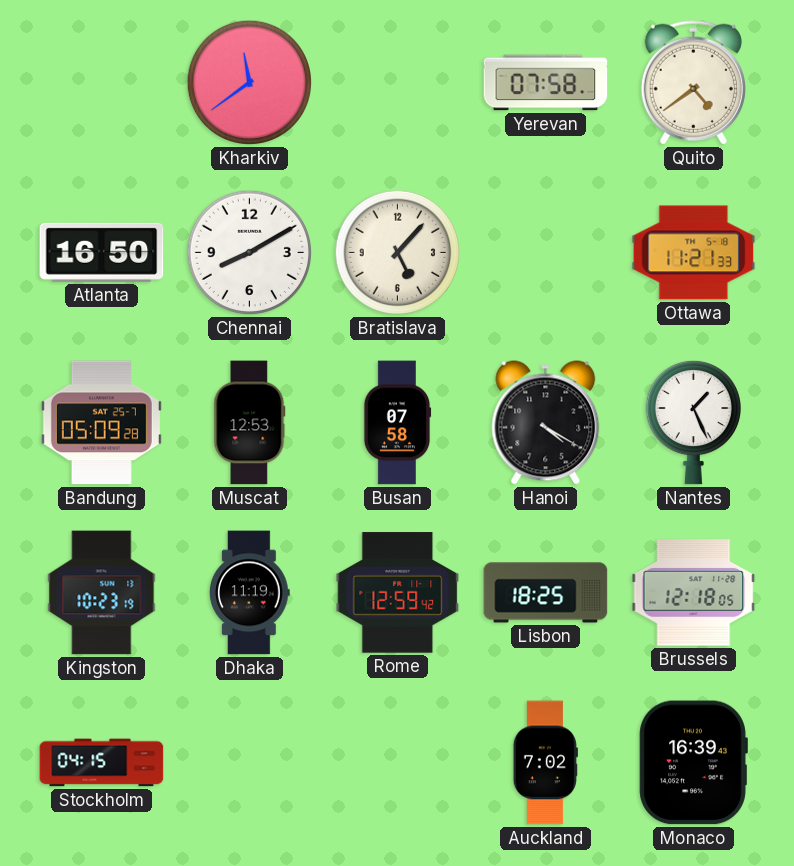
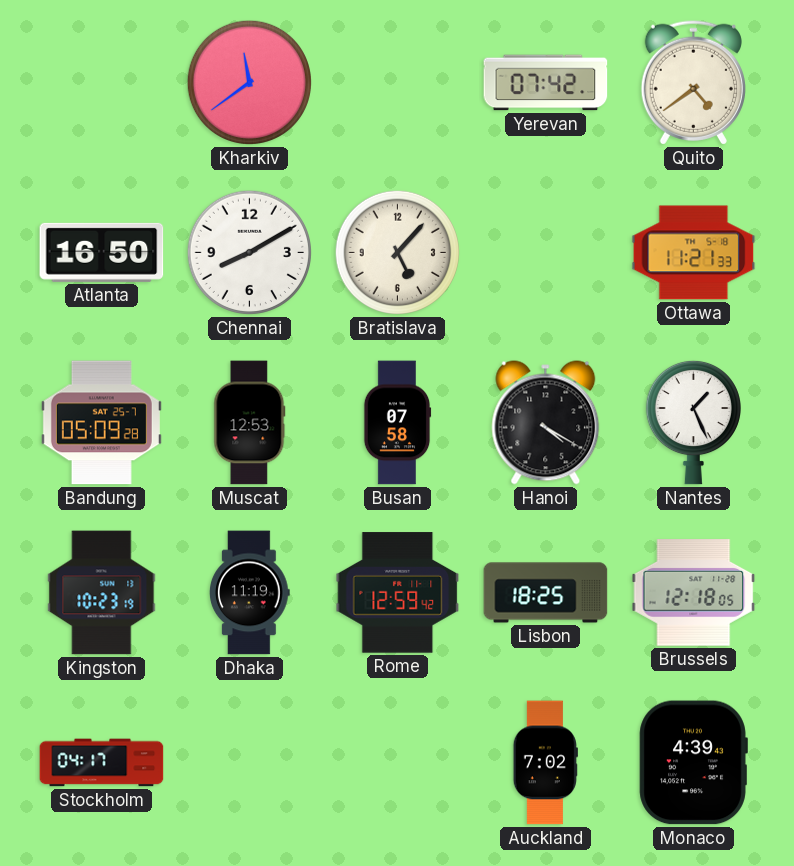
Yerevan: 07:58 -> 07:42
Stockholm: 04:15 -> 04:17
Monaco: 16:39 -> 4:39
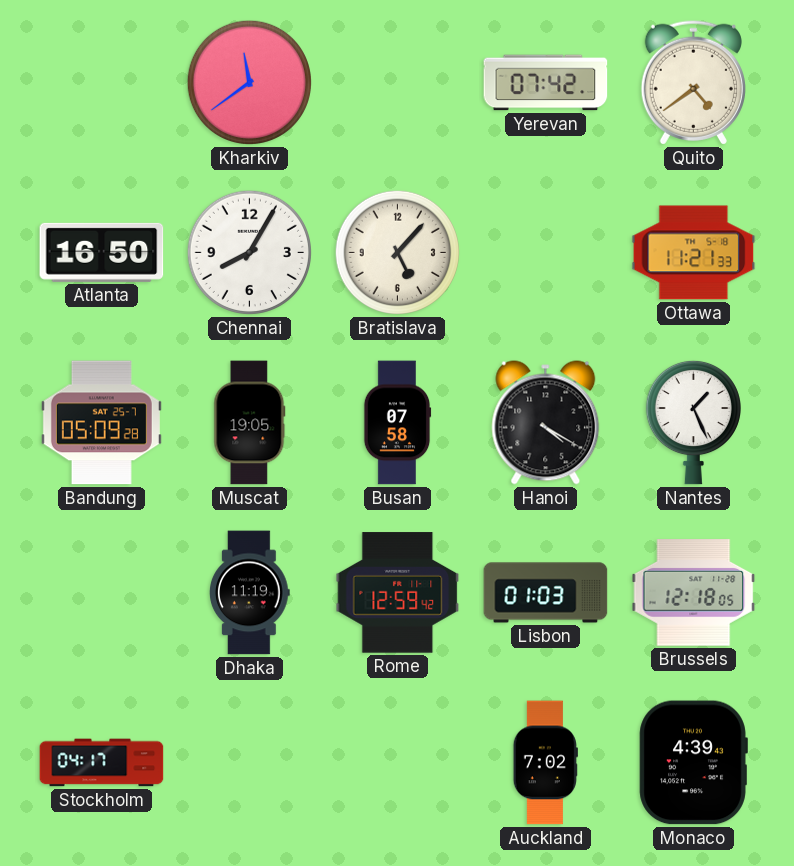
Chennai: 8:10 -> 8:05
Muscat: 12:53 -> 19:05
Kingston: 10:23 -> none
Lisbon: 18:25 -> 01:03
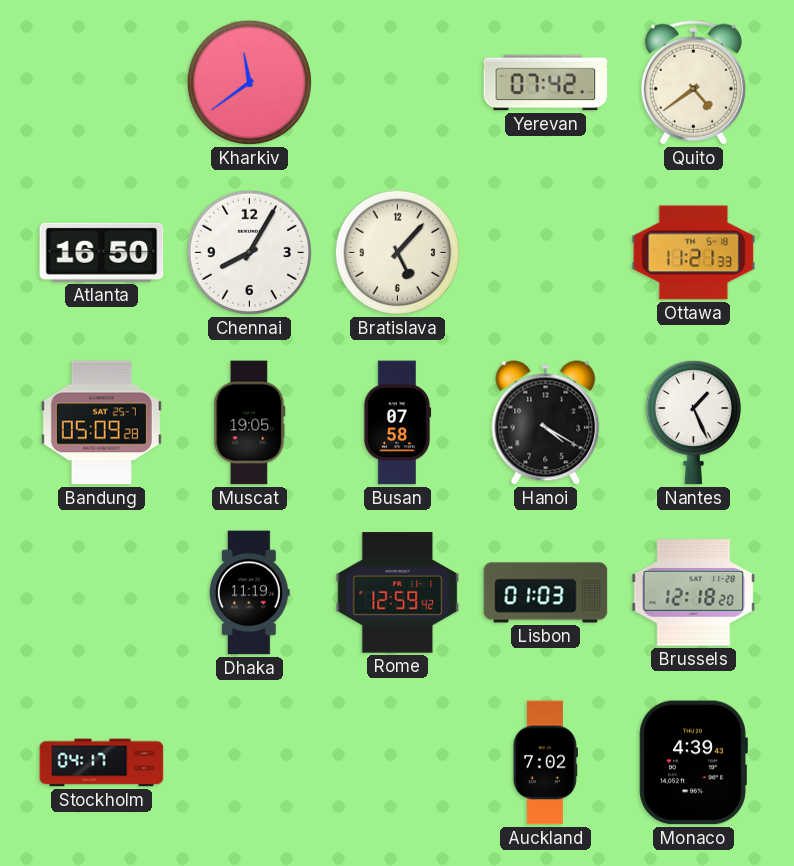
Brussels: 12:18:05 -> 12:18:20
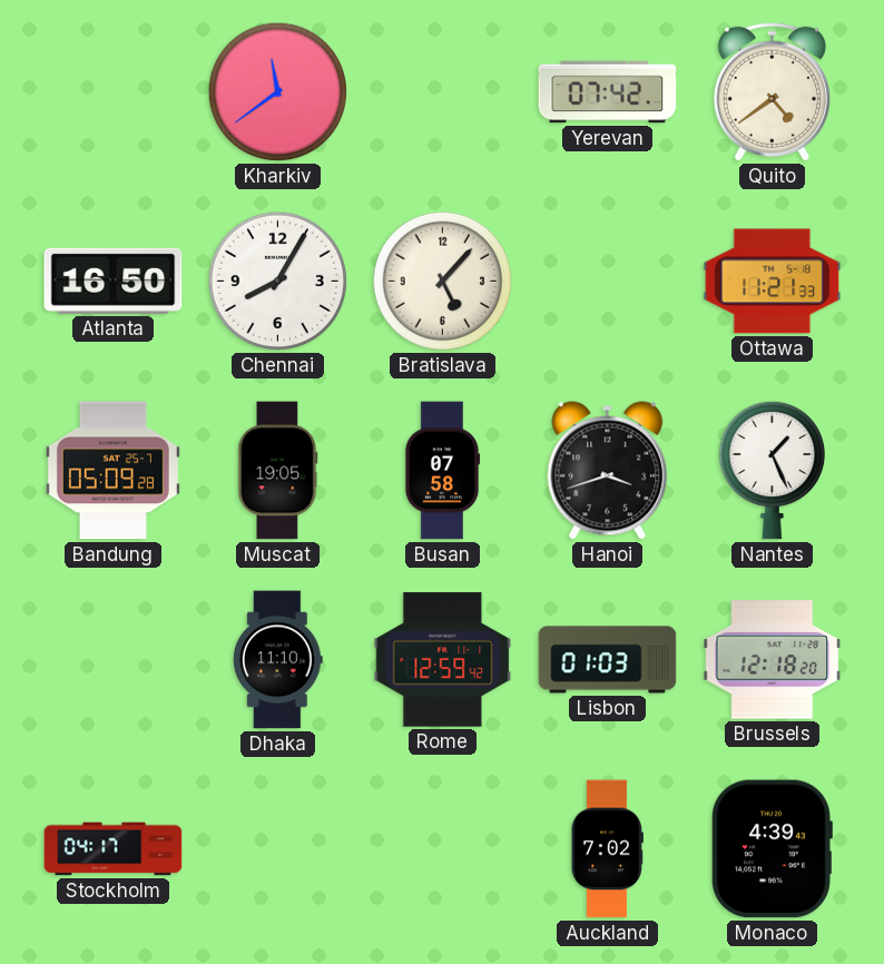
Hanoi: 4:20 -> 3:42
Dhaka: 11:19 -> 11:10
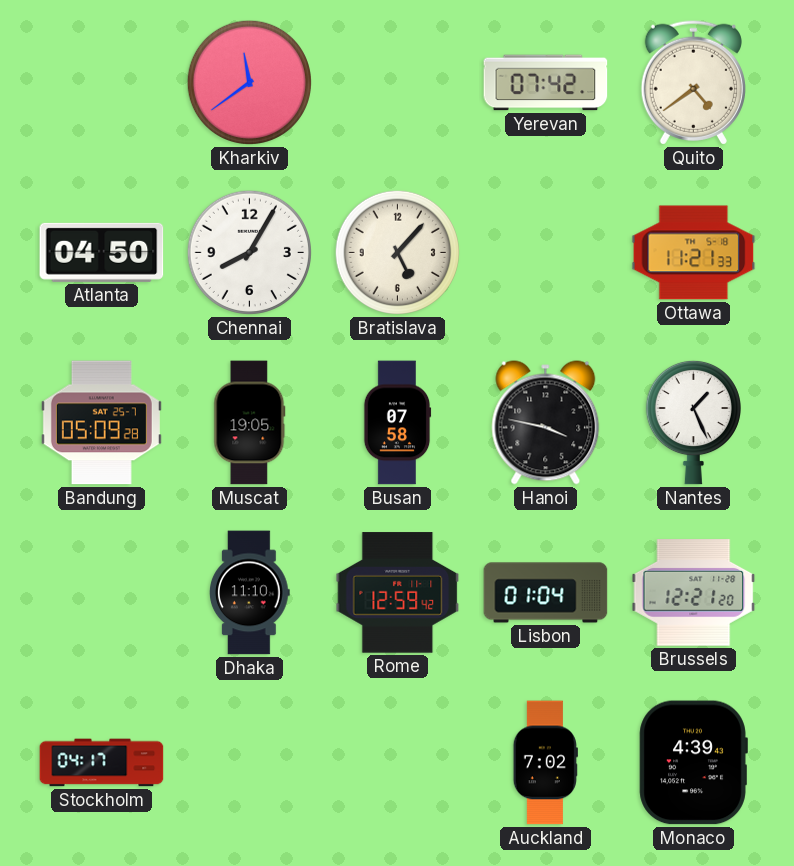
Atlanta: 16:50 -> 04:50
Hanoi: 3:42 -> 3:47
Lisbon: 01:03 -> 01:04
Brussels: 12:18 -> 12:21
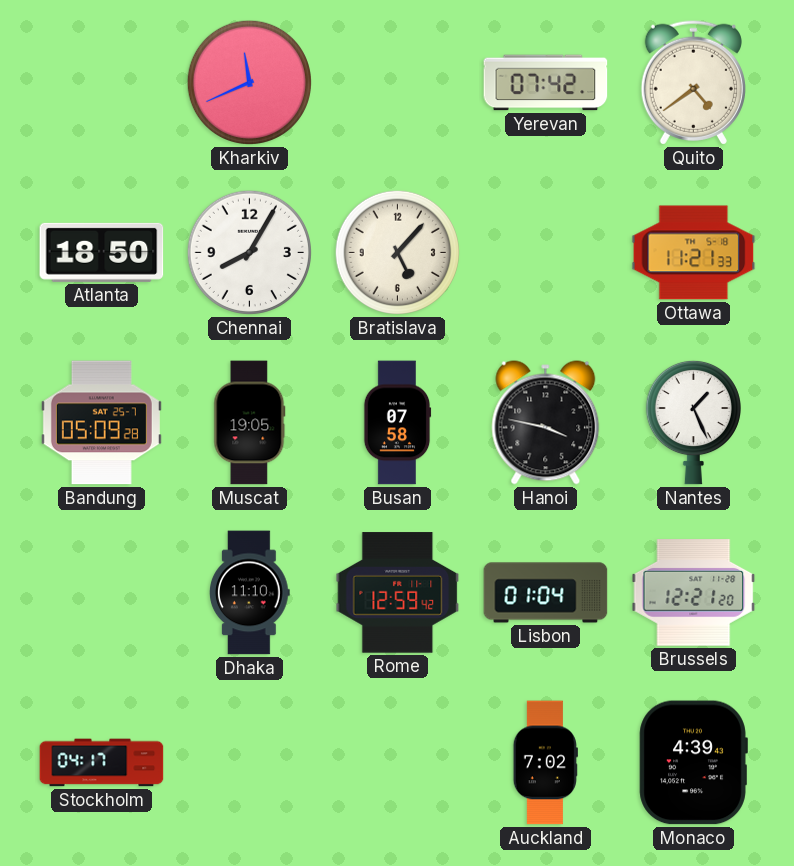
Kharkiv: 11:39 -> 11:41
Atlanta: 04:50 -> 18:50
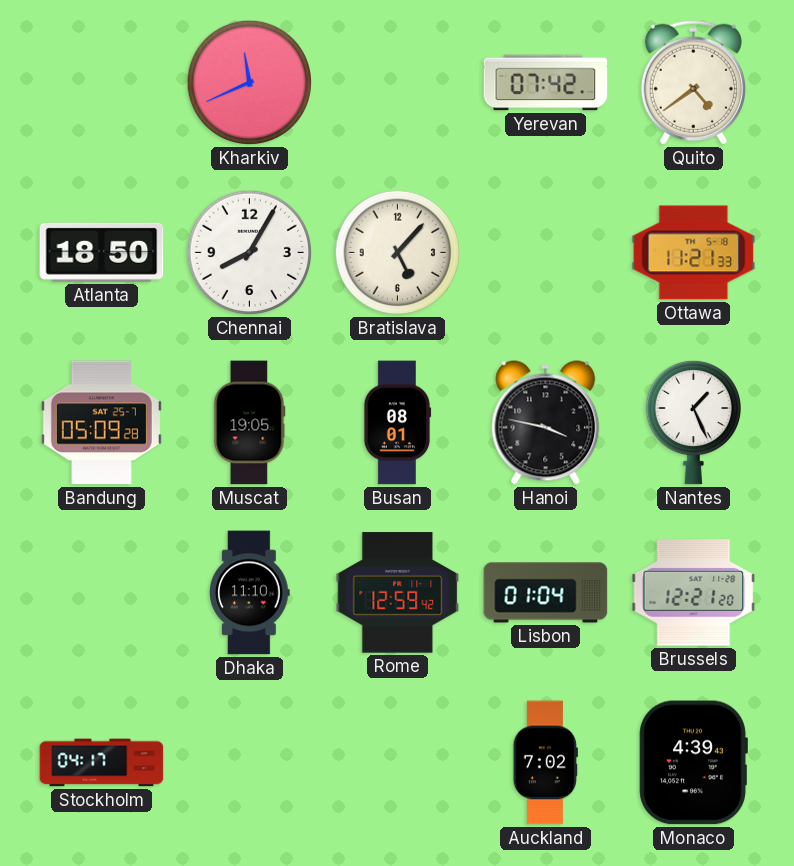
Busan: 07:58 -> 08:01
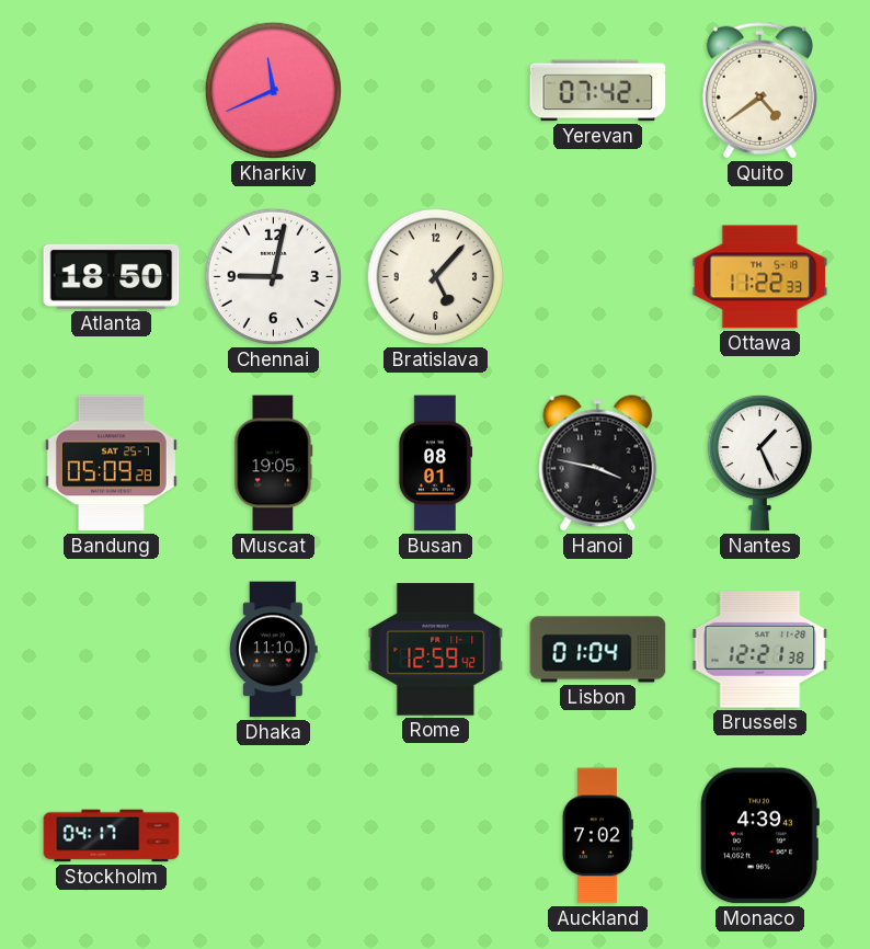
Chennai: 8:05 -> 9:02
Ottawa: 11:21 -> 11:22
Brussels: 12:21:20 -> 12:21:38
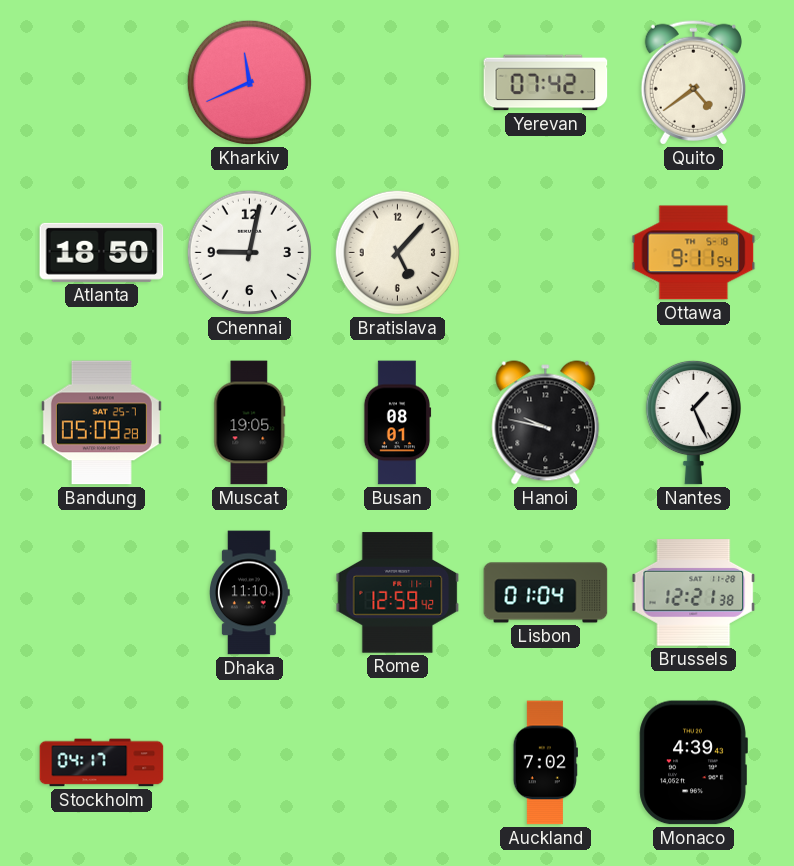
Ottawa: 11:22 -> 9:11
Hanoi: 3:47 -> 9:47
